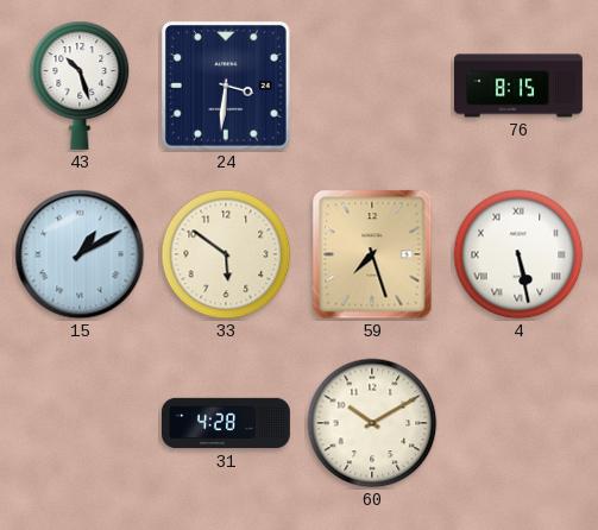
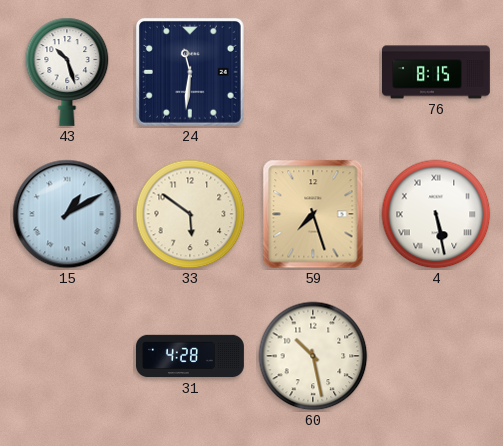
24: 3:31 -> 11:31
60: 10:10 -> 10:28
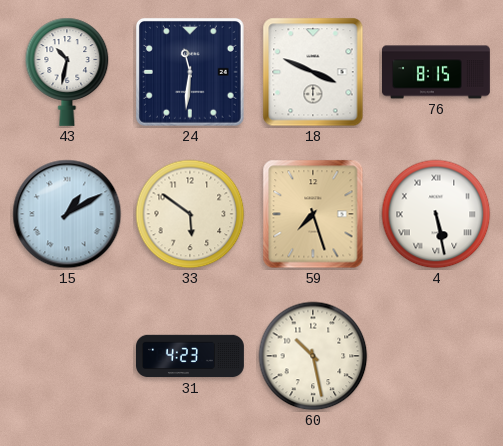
43: 10:27 -> 10:32
18: none -> 3:49
31: 4:28 -> 4:23
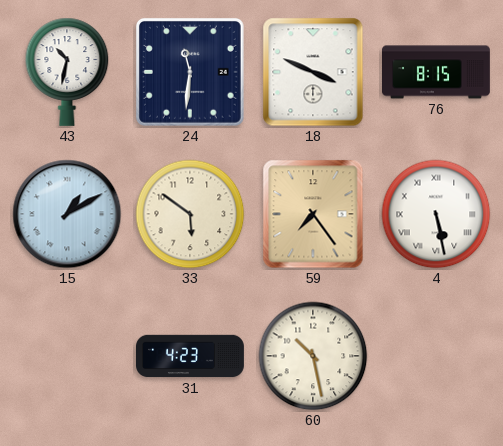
59: 7:27 -> 7:24
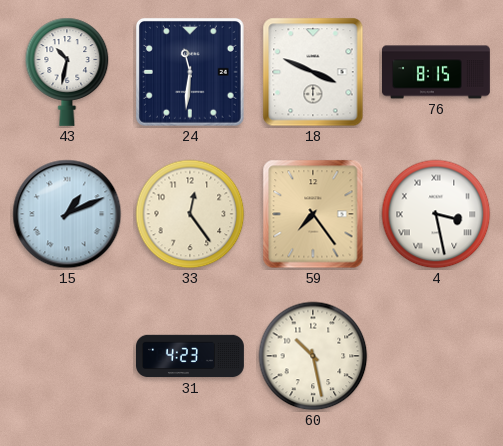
15: 1:10 -> 1:11
33: 5:51 -> 12:24
4: 5:28 -> 3:28
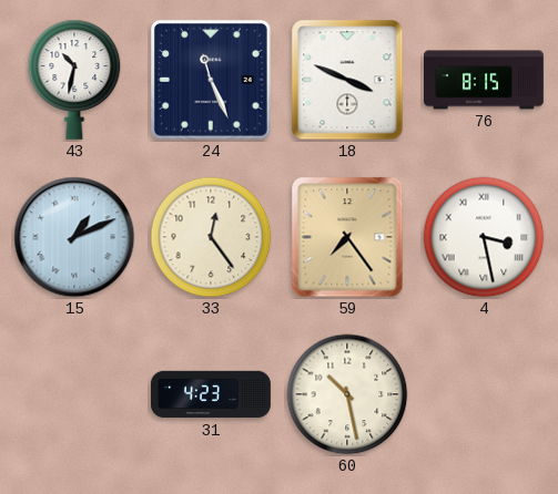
24: 11:31 -> 11:26
